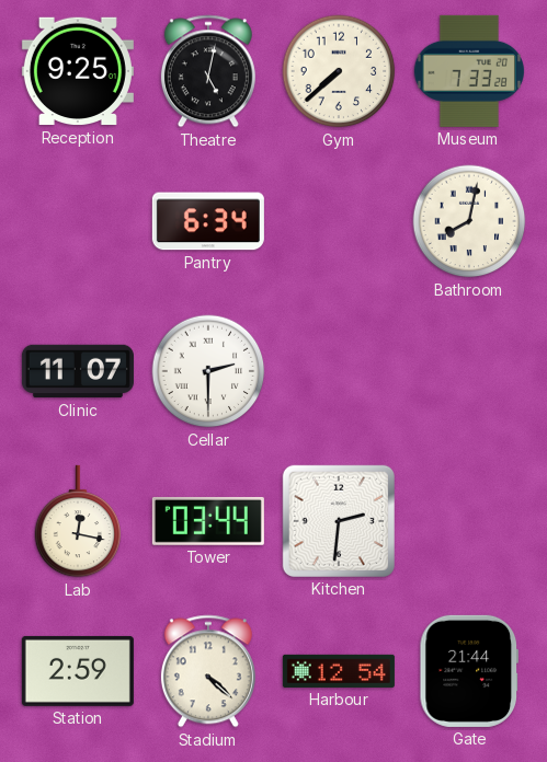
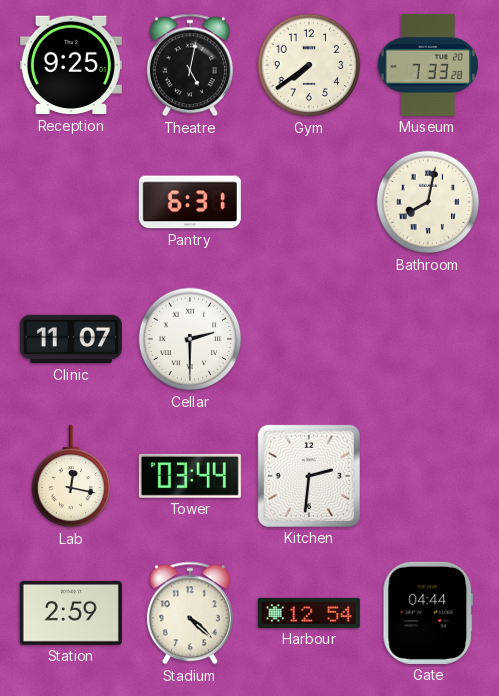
Gym: 7:38 -> 7:39
Pantry: 6:34 -> 6:31
Gate: 21:44 -> 04:44
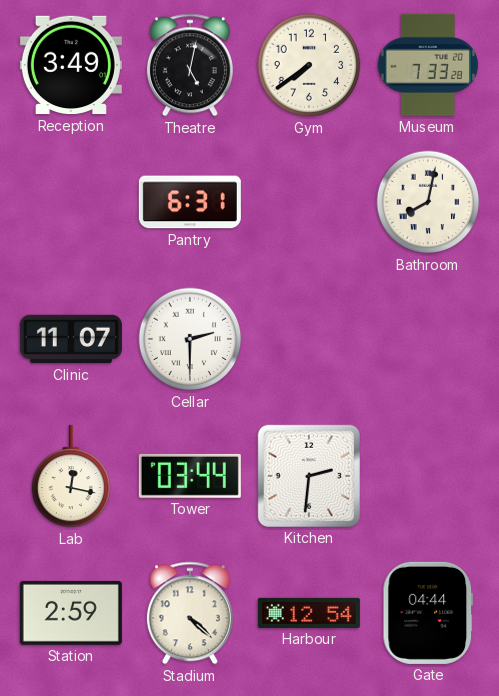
Reception: 9:25 -> 3:49
